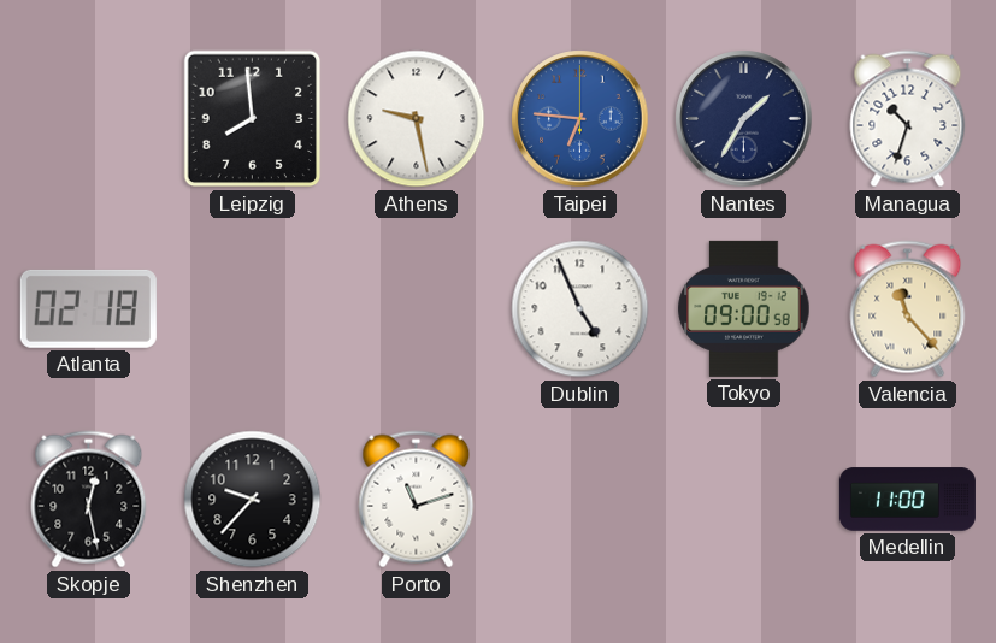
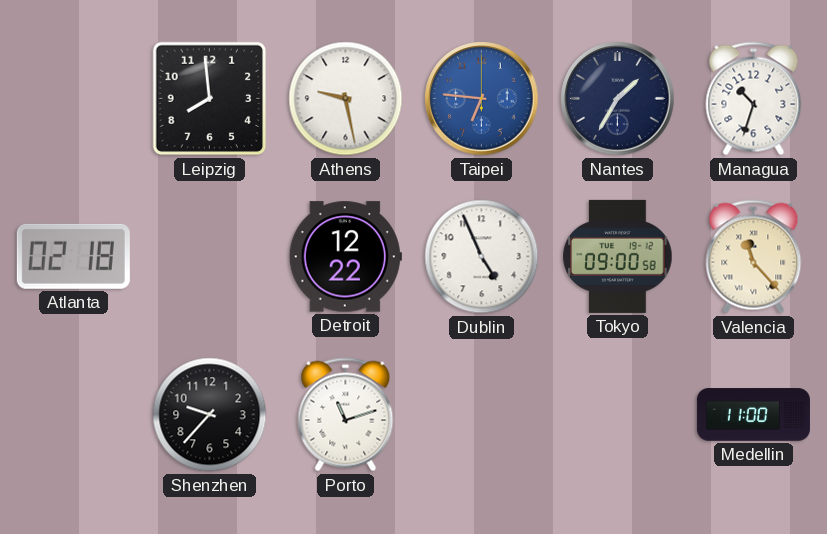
Detroit: none -> 12:22
Skopje: 12:28 -> none
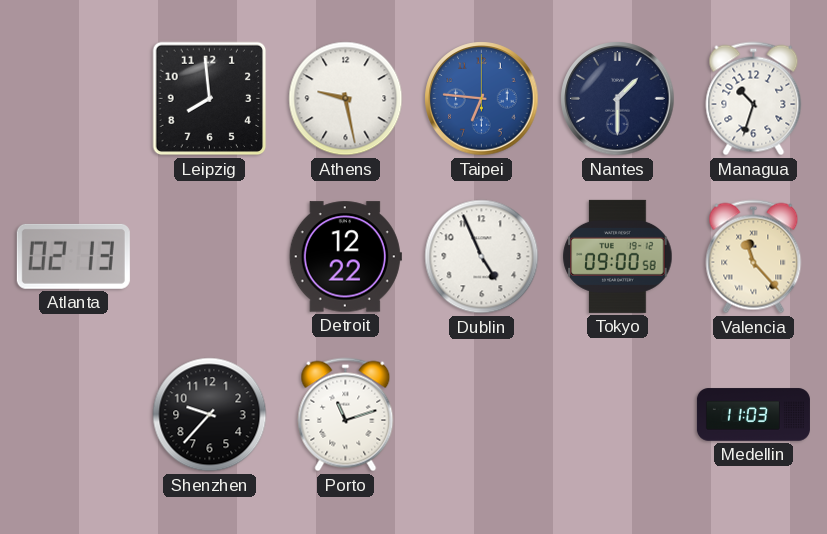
Nantes: 1:35 -> 1:30
Atlanta: 02:18 -> 02:13
Medellin: 11:00 -> 11:03
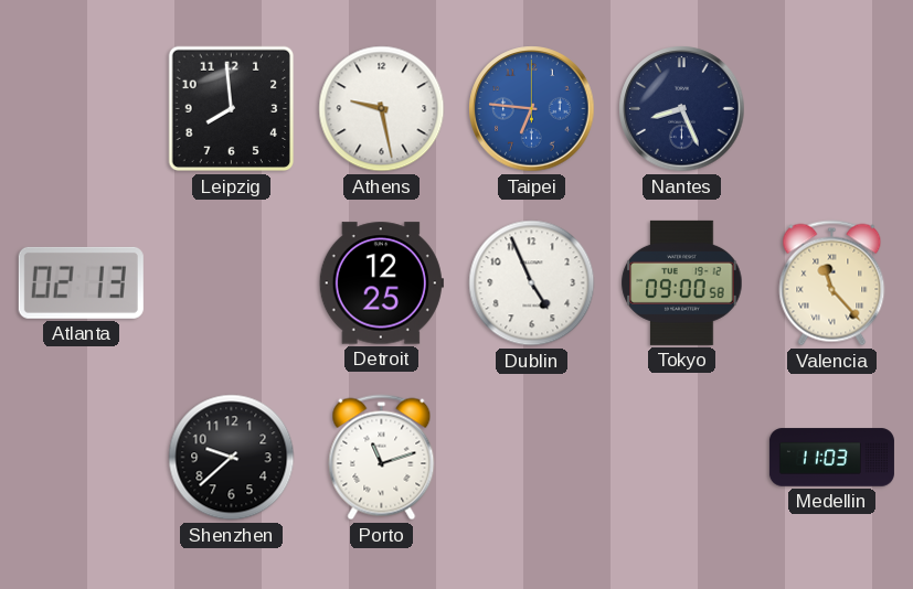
Nantes: 1:30 -> 8:26
Managua: 10:33 -> none
Detroit: 12:22 -> 12:25
Shenzhen: 9:37 -> 9:38
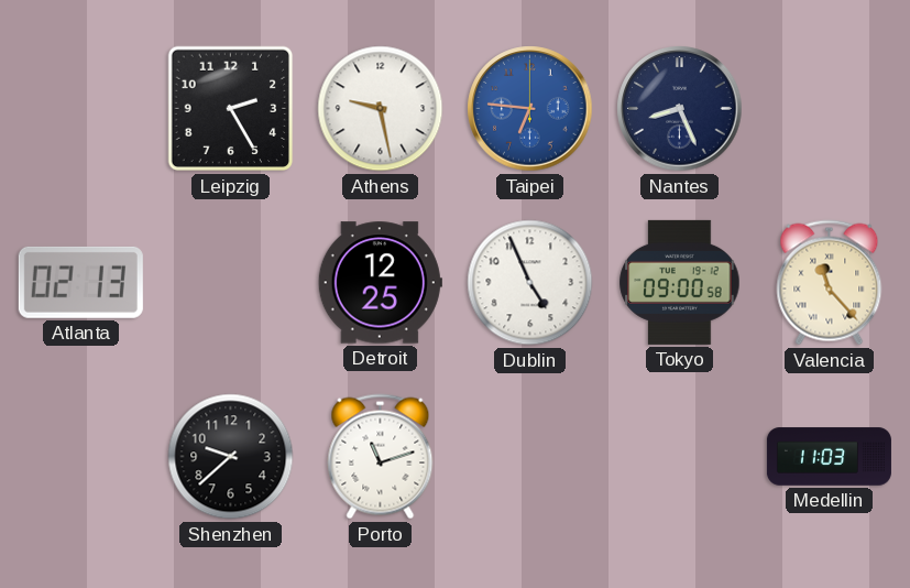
Leipzig: 7:59 -> 2:25
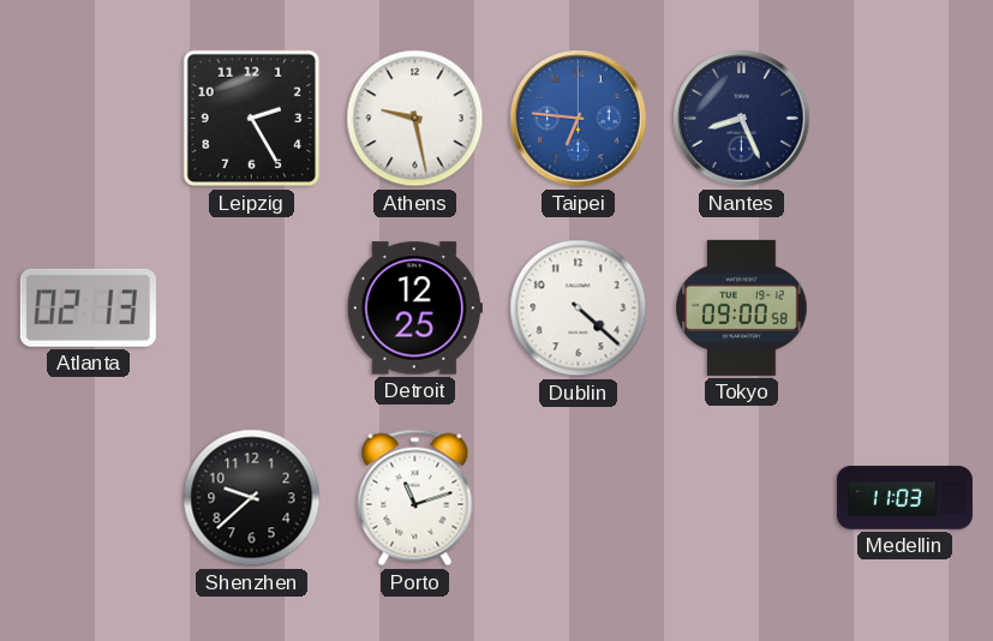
Dublin: 4:56 -> 4:22
Valencia: 11:23 -> none
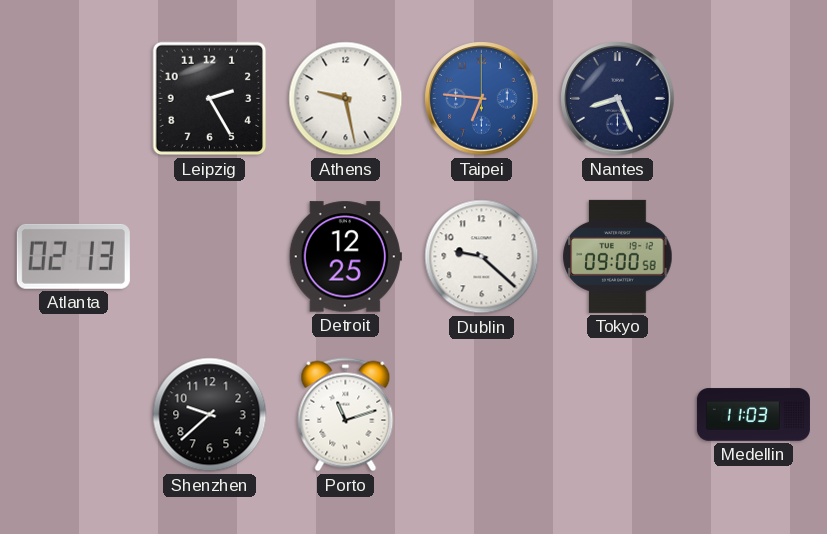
Dublin: 4:22 -> 9:22
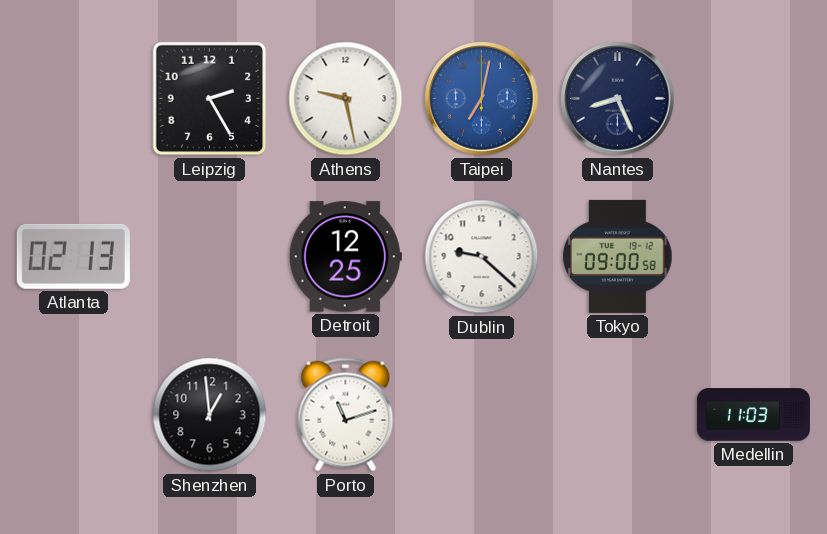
Taipei: 6:46 -> 7:02
Shenzhen: 9:38 -> 12:59
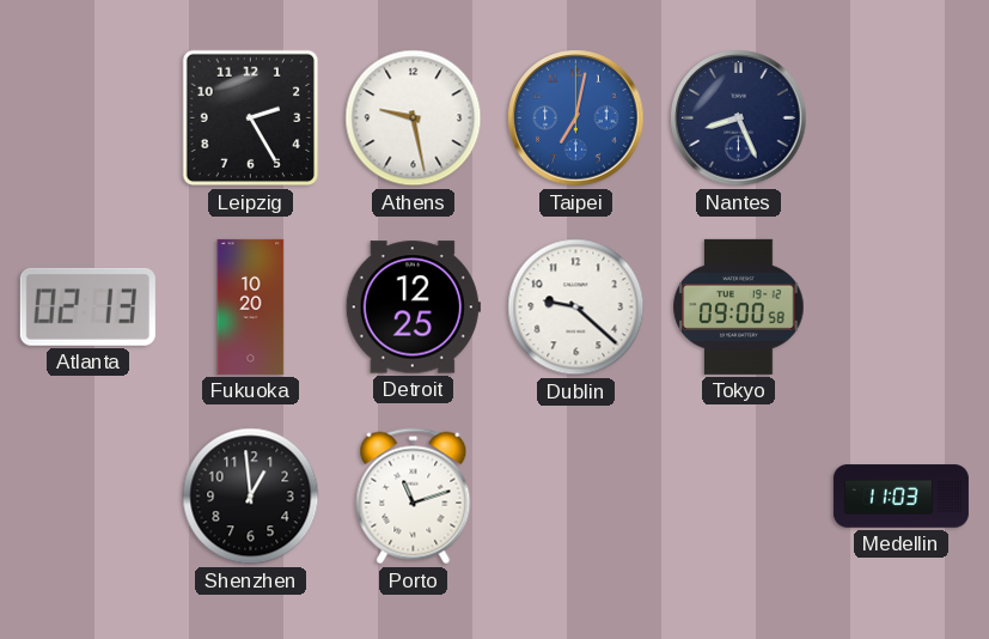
Fukuoka: none -> 10:20
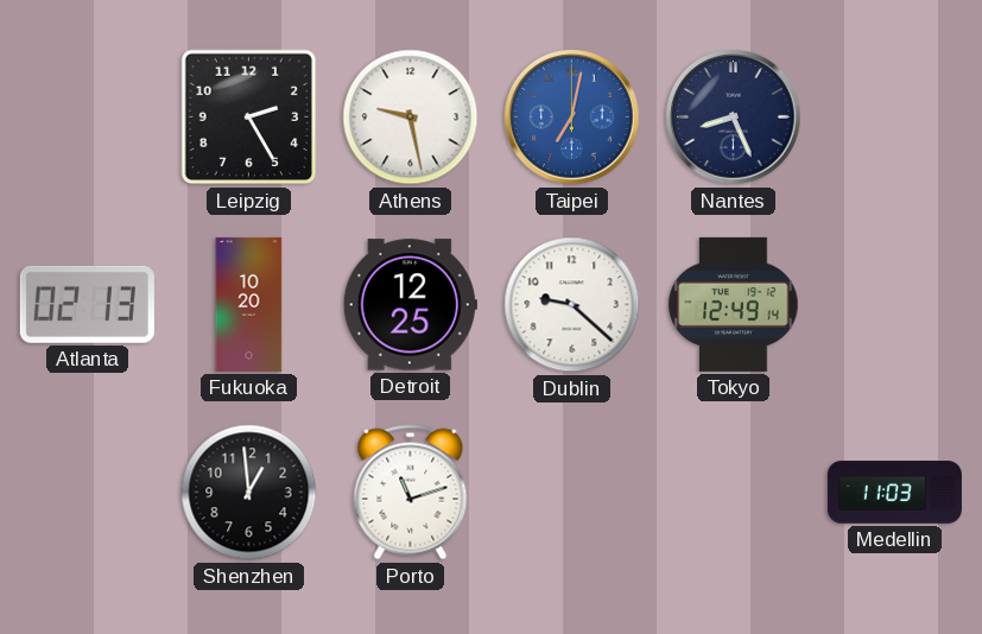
Tokyo: 09:00 -> 12:49
